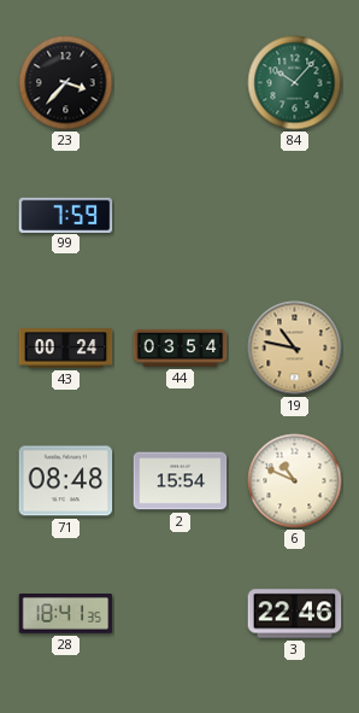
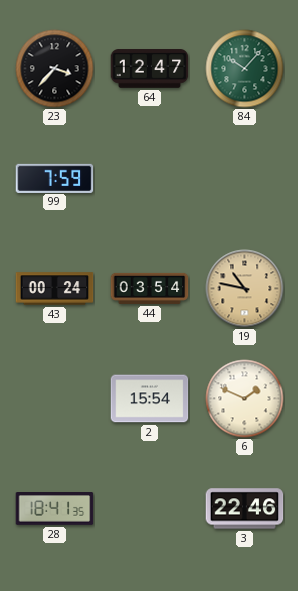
64: none -> 12:47
71: 08:48 -> none
6: 10:49 -> 1:49
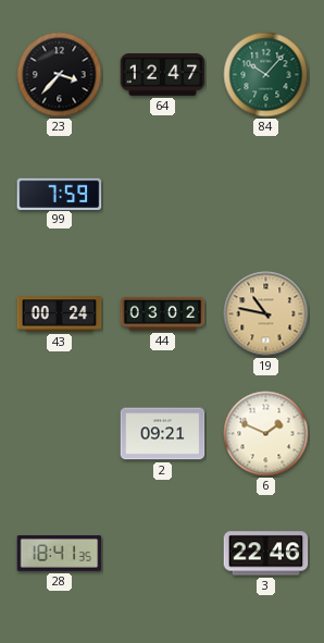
44: 03:54 -> 03:02
2: 15:54 -> 09:21
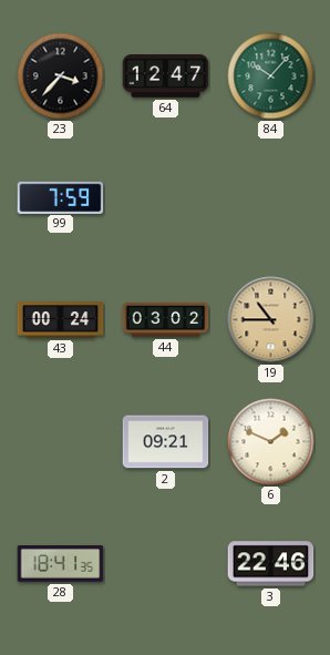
19: 10:47 -> 10:45
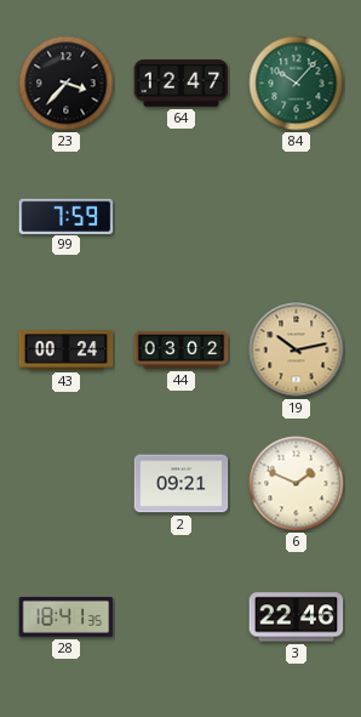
19: 10:45 -> 10:13
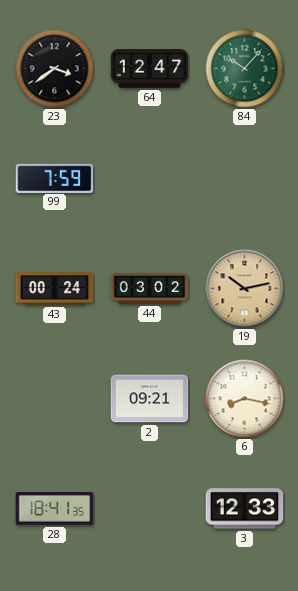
23: 3:37 -> 3:39
6: 1:49 -> 8:17
3: 22:46 -> 12:33
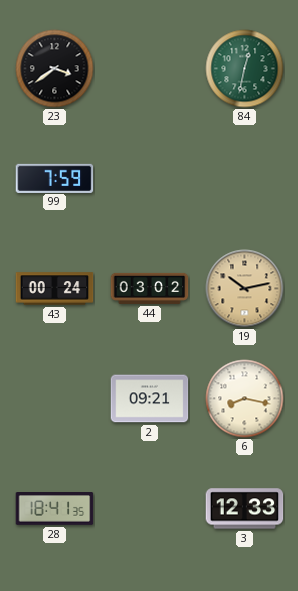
64: 12:47 -> none
84: 10:07 -> 12:32
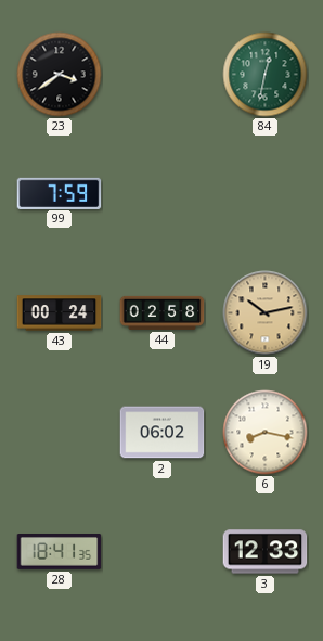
44: 03:02 -> 02:58
2: 09:21 -> 06:02
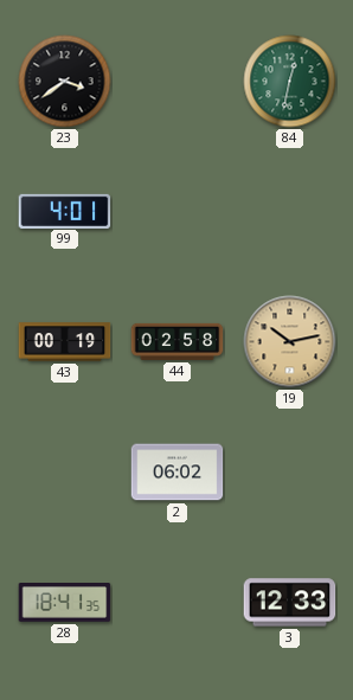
99: 7:59 -> 4:01
43: 00:24 -> 00:19
6: 8:17 -> none
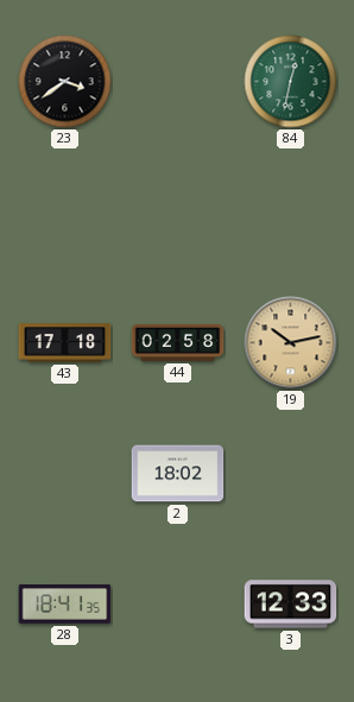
99: 4:01 -> none
43: 00:19 -> 17:18
2: 06:02 -> 18:02
